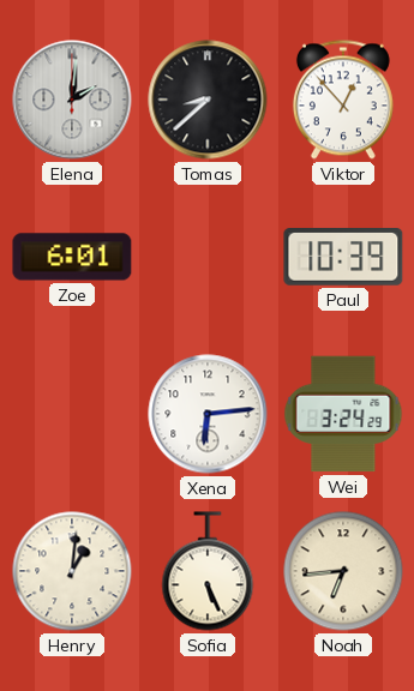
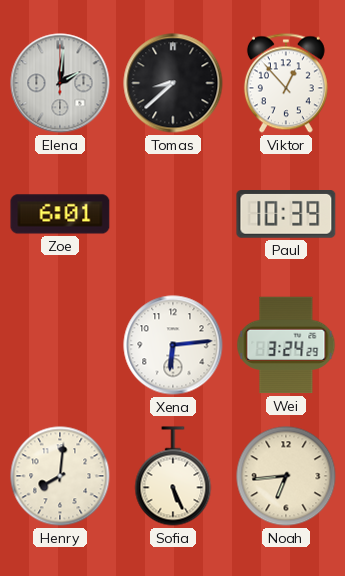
Henry: 1:01 -> 8:01
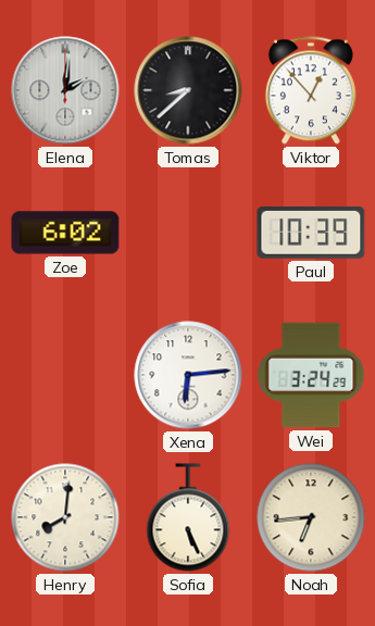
Zoe: 6:01 -> 6:02
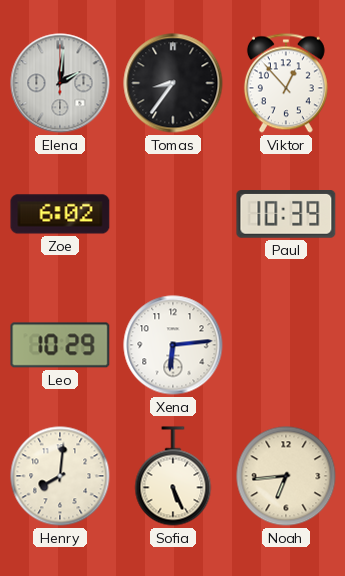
Tomas: 8:38 -> 8:36
Leo: none -> 10:29
Wei: 3:24 -> none
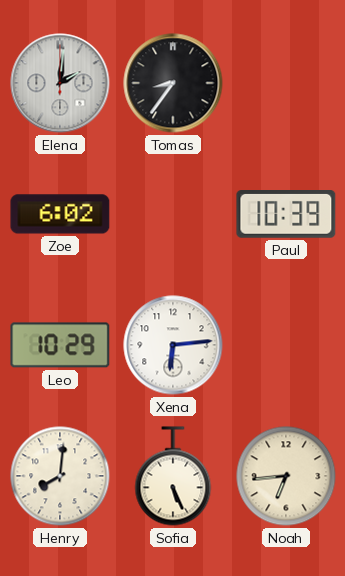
Viktor: 12:53 -> none
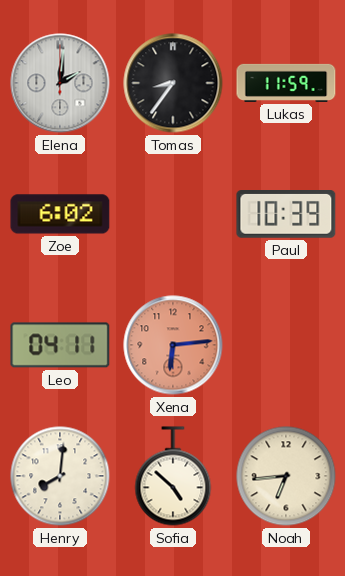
Lukas: none -> 11:59
Leo: 10:29 -> 04:11
Xena dial: white -> salmon
Sofia: 5:26 -> 4:52
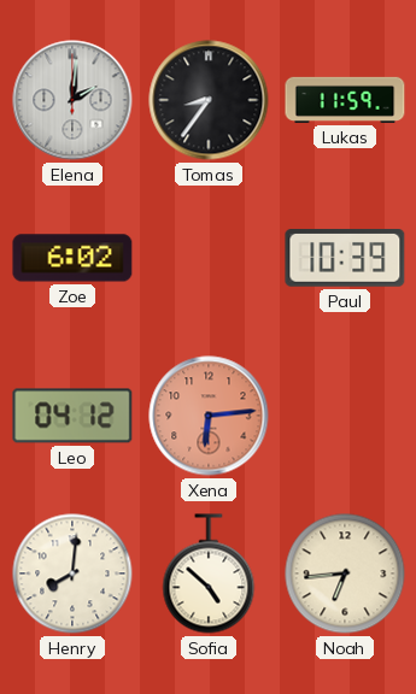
Leo: 04:11 -> 04:12
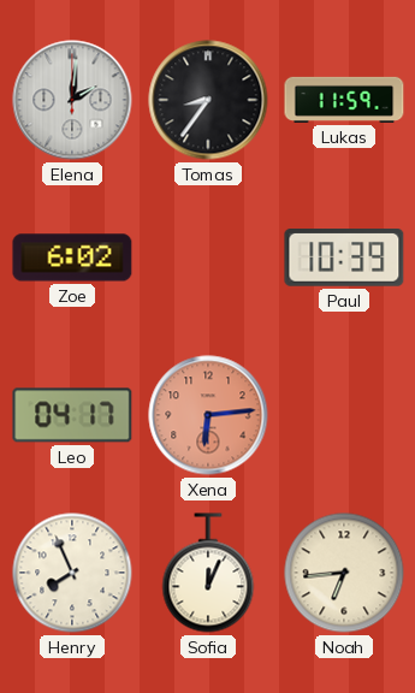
Leo: 04:12 -> 04:17
Henry: 8:01 -> 7:56
Sofia: 4:52 -> 12:04
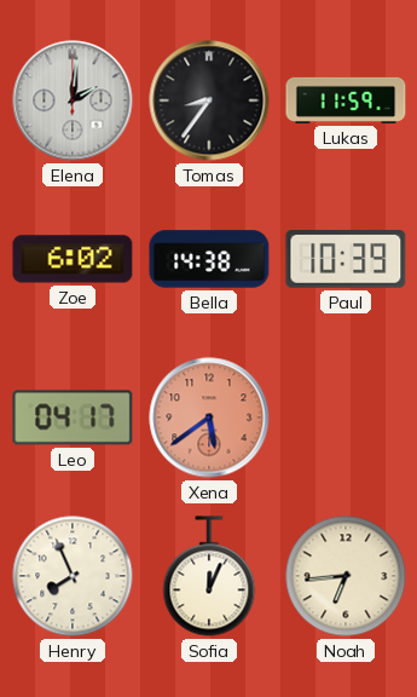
Bella: none -> 14:38
Xena: 6:14 -> 5:39
